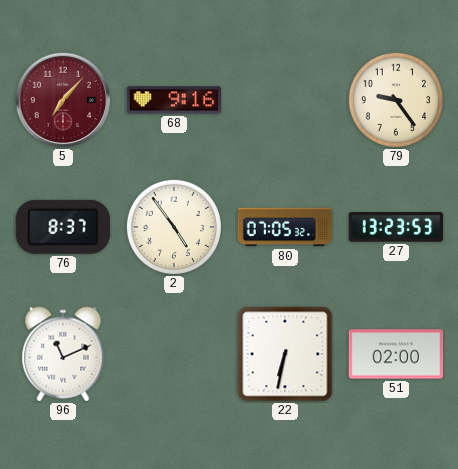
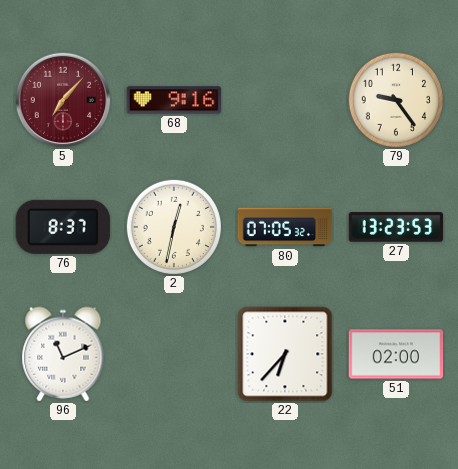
2: 4:54 -> 12:32
22: 6:32 -> 6:37
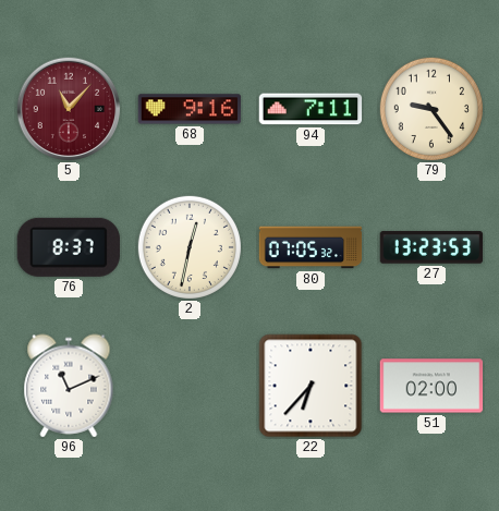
5: 7:07 -> 11:07
94: none -> 7:11
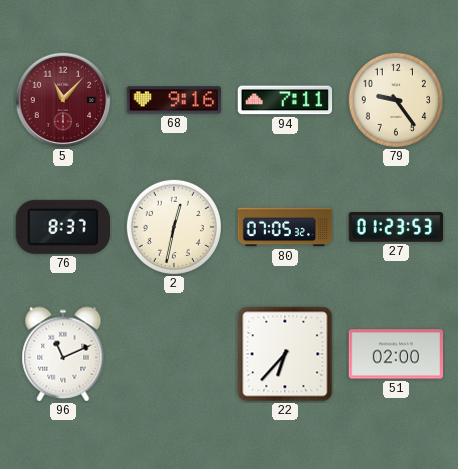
27: 13:23 -> 01:23
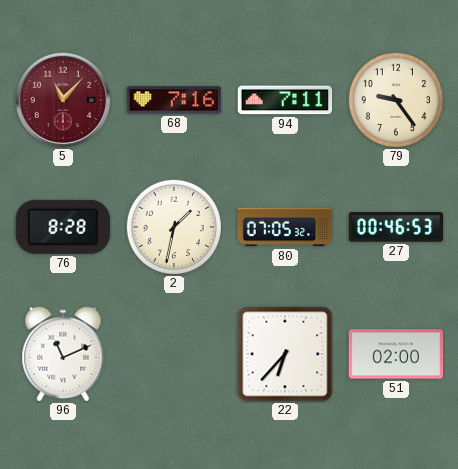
68: 9:16 -> 7:16
76: 8:37 -> 8:28
2: 12:32 -> 1:32
27: 01:23 -> 00:46
